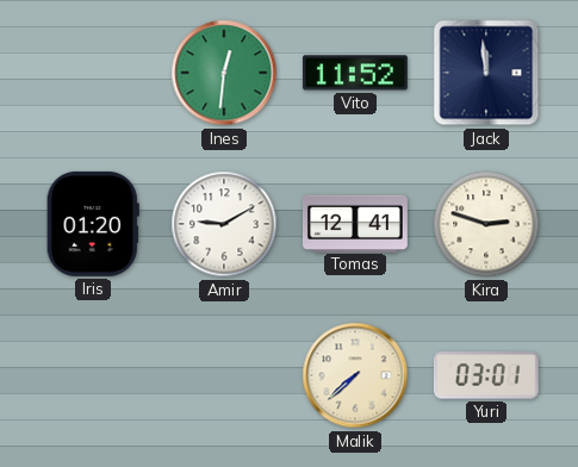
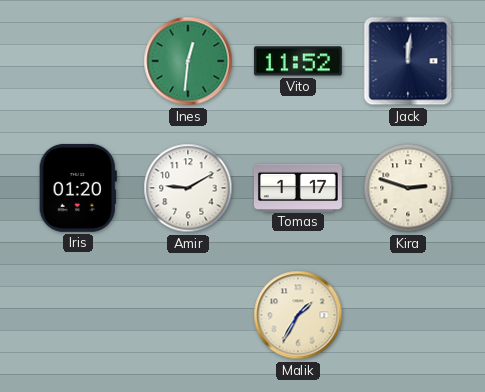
Jack: 11:59 -> 12:01
Tomas: 12:41 -> 1:17
Malik: 7:38 -> 1:35
Yuri: 03:01 -> none
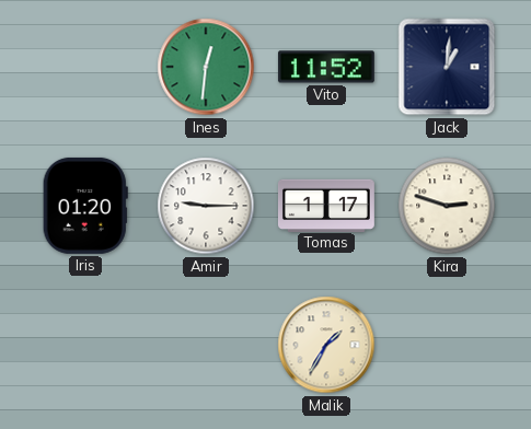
Jack: 12:01 -> 1:01
Amir: 9:10 -> 9:15
